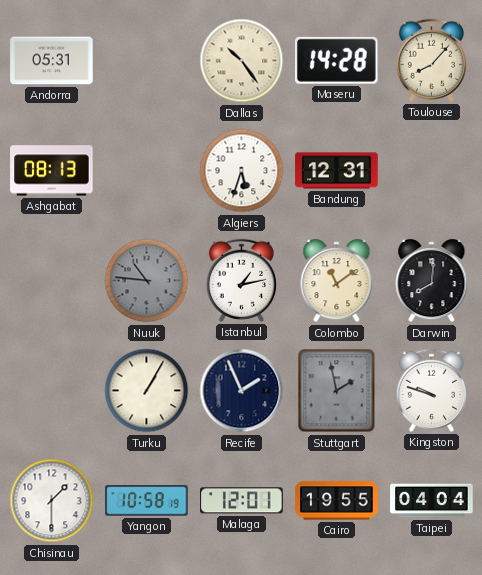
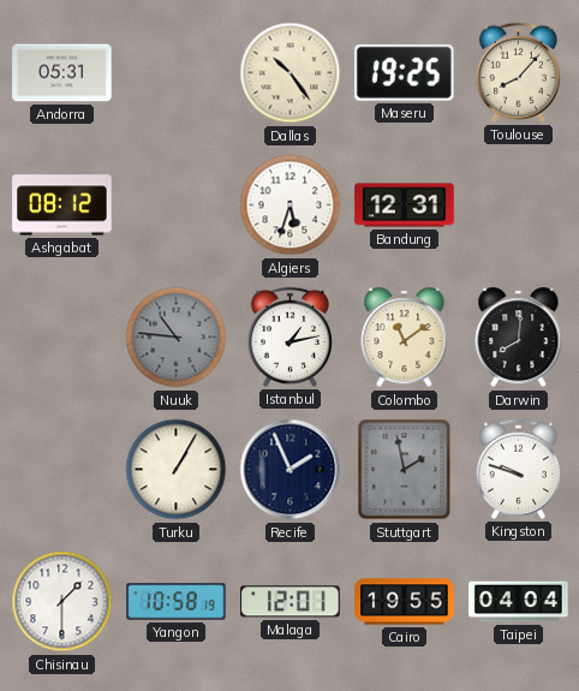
Maseru: 14:28 -> 19:25
Ashgabat: 08:13 -> 08:12
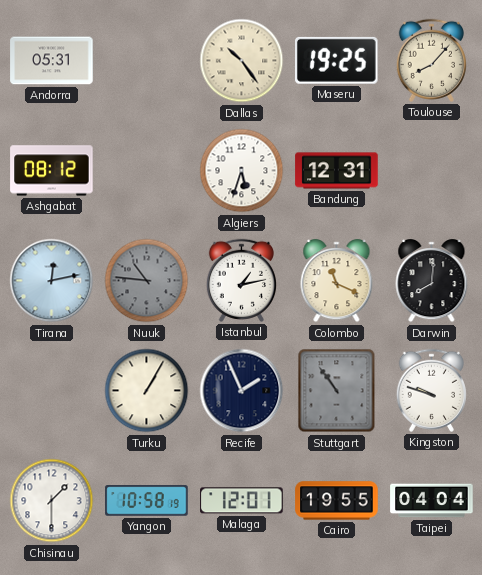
Tirana: none -> 12:13
Colombo: 11:09 -> 11:19
Stuttgart: 1:58 -> 10:54
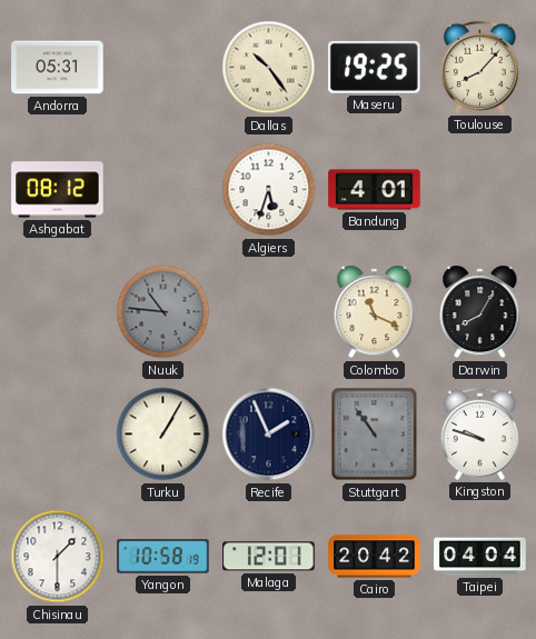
Bandung: 12:31 -> 4:01
Tirana: 12:13 -> none
Istanbul: 1:13 -> none
Darwin: 8:01 -> 8:05
Cairo: 19:55 -> 20:42
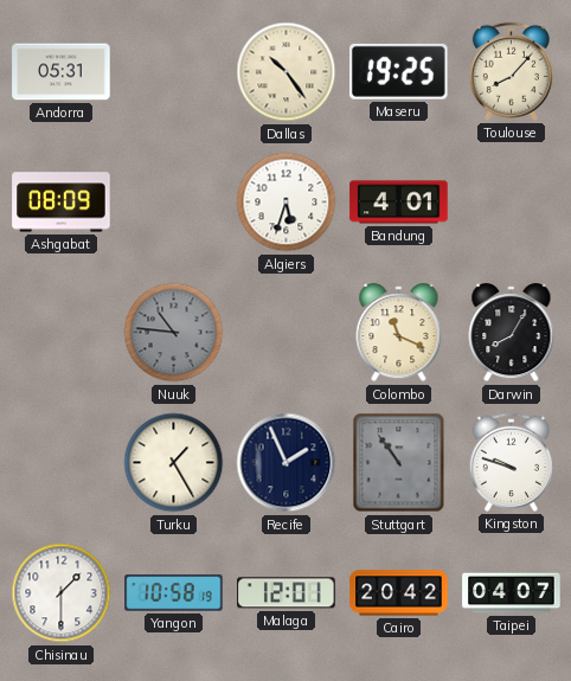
Ashgabat: 08:12 -> 08:09
Turku: 1:05 -> 1:25
Taipei: 04:04 -> 04:07
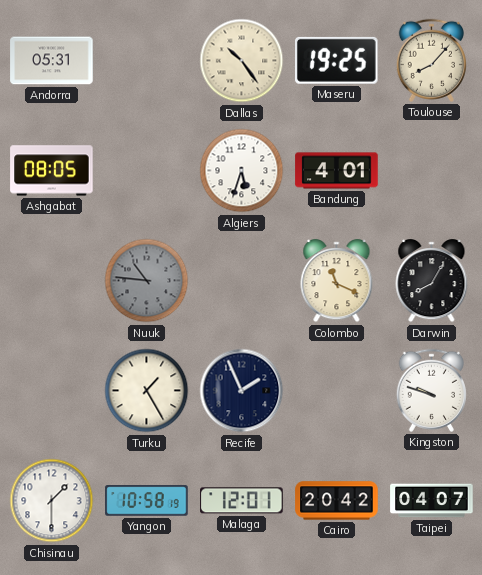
Ashgabat: 08:09 -> 08:05
Stuttgart: 10:54 -> none
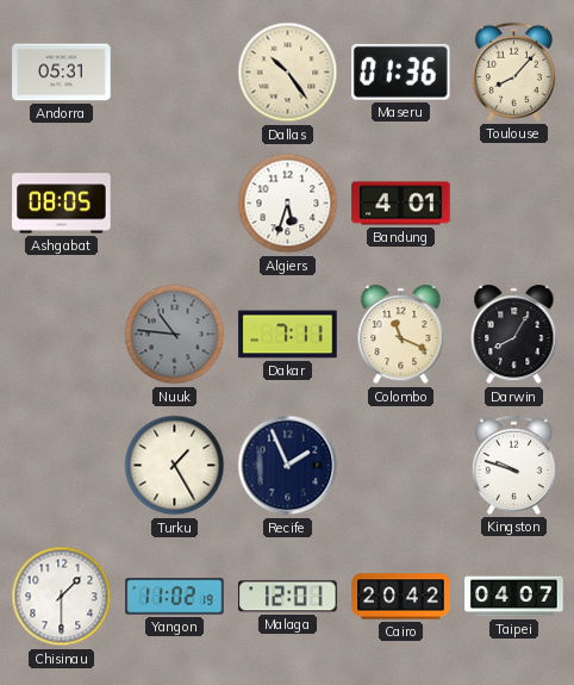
Maseru: 19:25 -> 01:36
Dakar: none -> 7:11
Yangon: 10:58 -> 11:02
